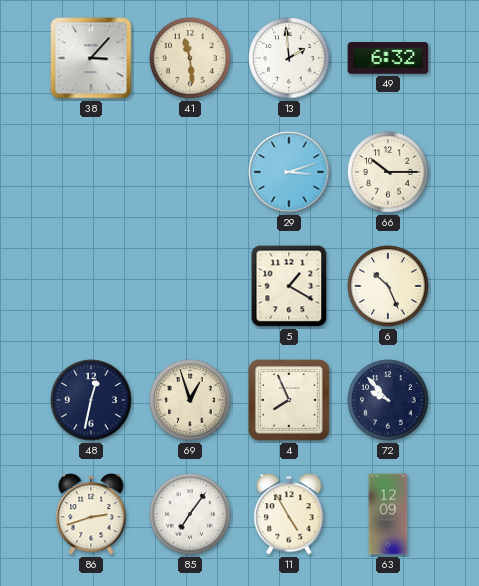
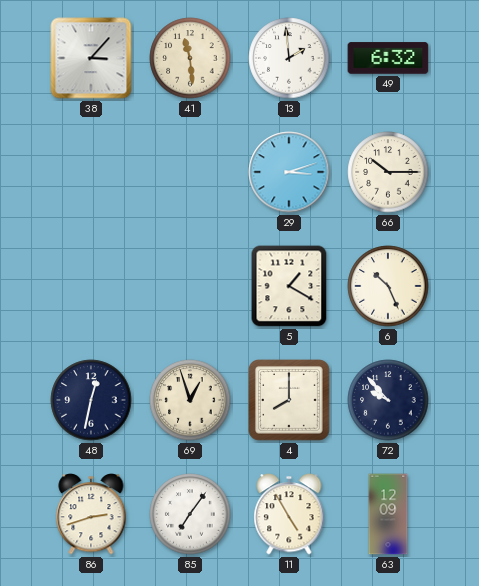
4: 7:56 -> 8:00
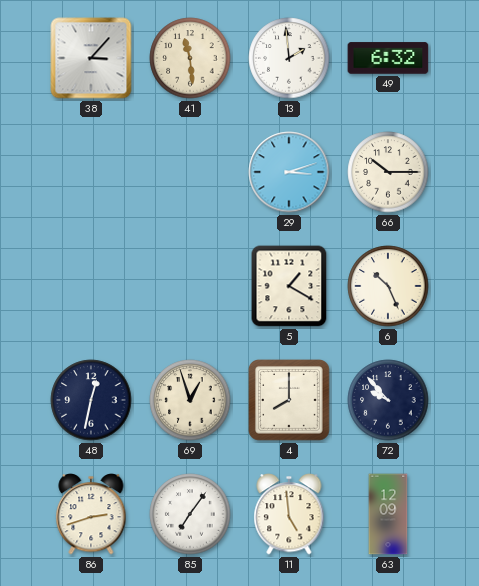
11: 4:55 -> 4:59
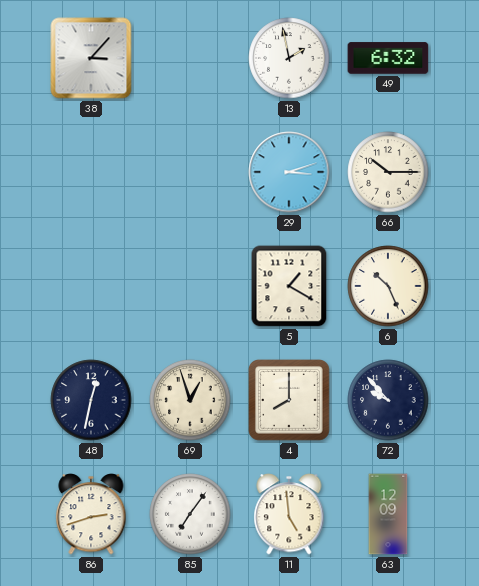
41: 11:29 -> none
13: 1:59 -> 1:58
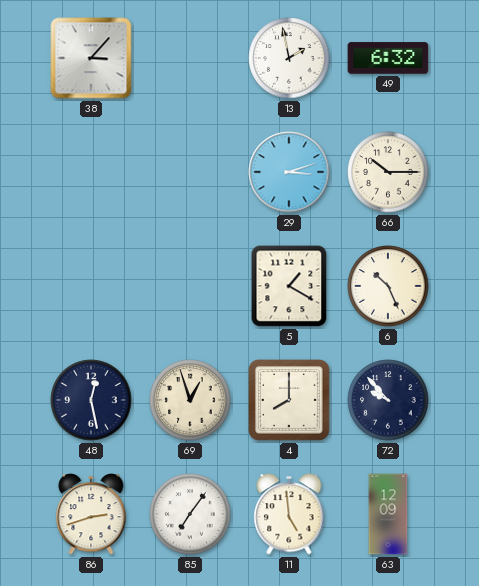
48: 12:32 -> 12:28
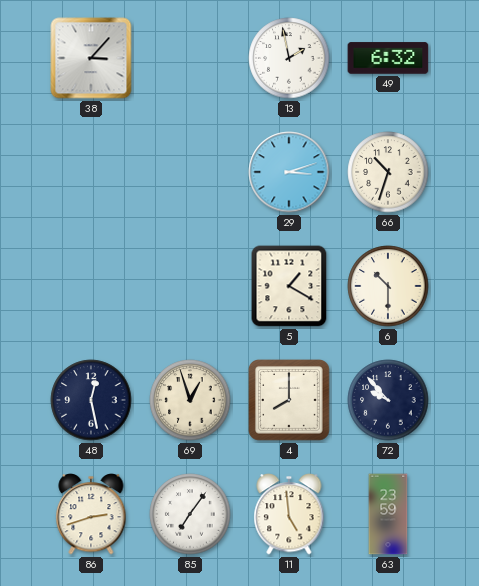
66: 10:15 -> 10:33
6: 10:26 -> 10:30
63: 12:09 -> 23:59
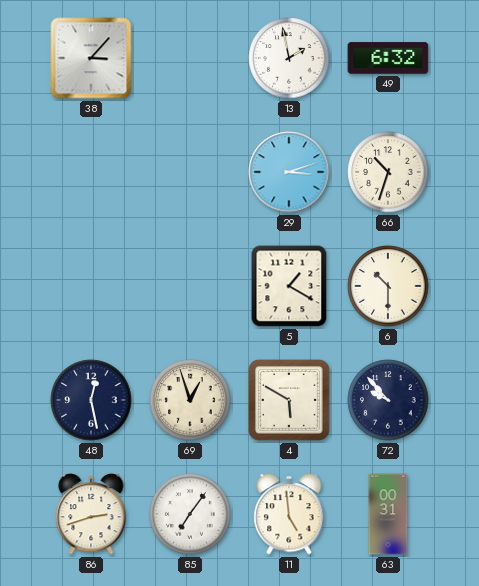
4: 8:00 -> 5:50
63: 23:59 -> 00:31
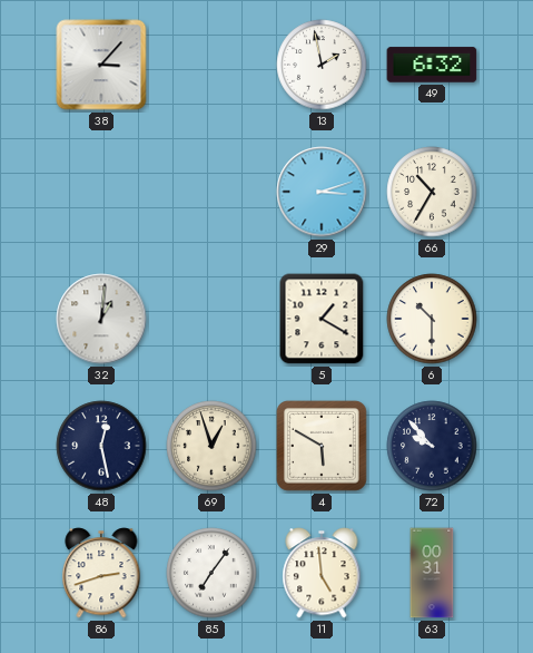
66: 10:33 -> 10:35
32: none -> 1:01
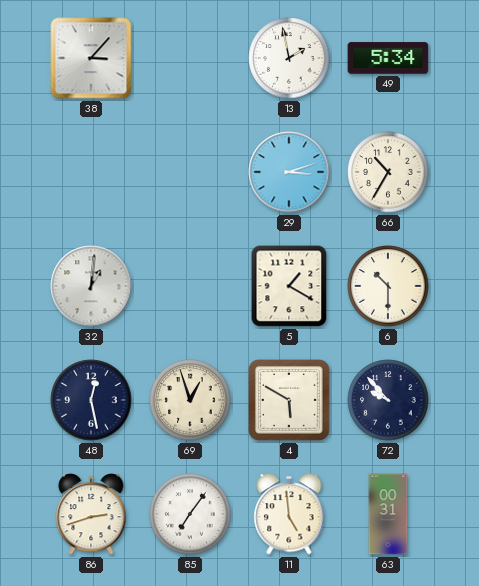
49: 6:32 -> 5:34
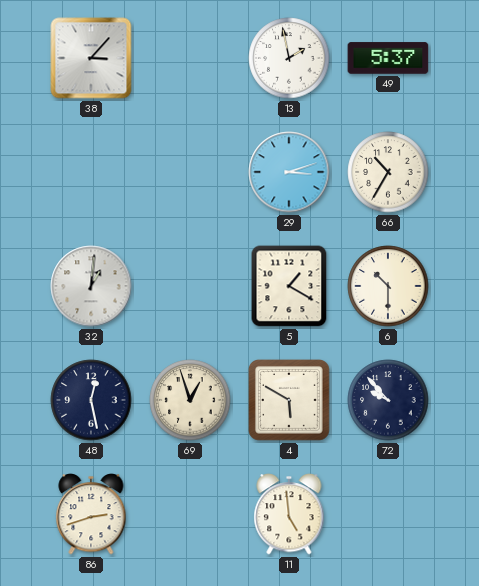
49: 5:34 -> 5:37
85: 7:06 -> none
63: 00:31 -> none
